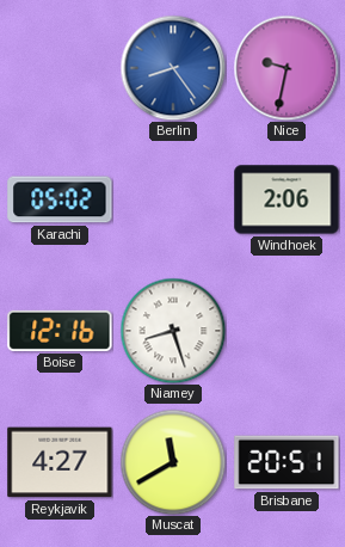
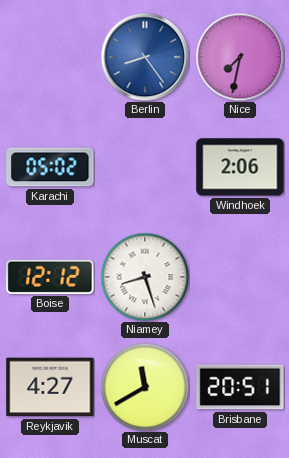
Nice: 9:32 -> 7:32
Boise: 12:16 -> 12:12
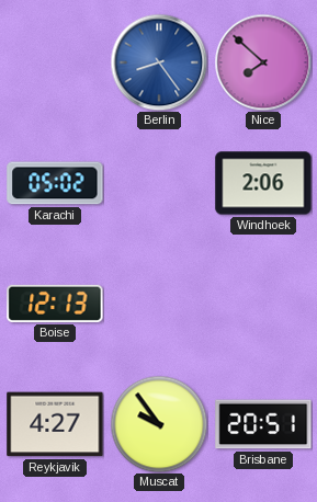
Nice: 7:32 -> 7:52
Boise: 12:12 -> 12:13
Niamey: 8:27 -> none
Muscat: 11:40 -> 9:54
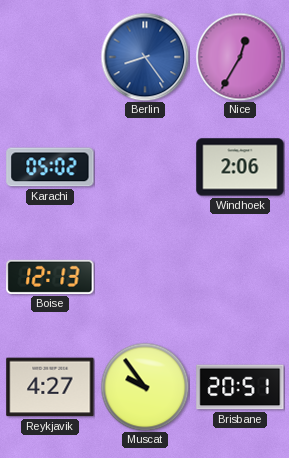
Nice: 7:52 -> 12:35
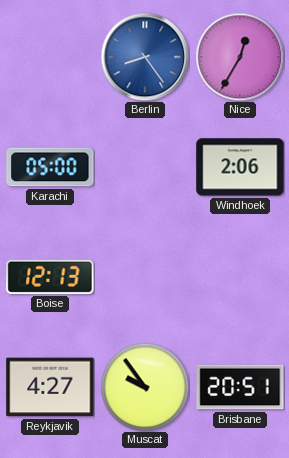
Karachi: 05:02 -> 05:00
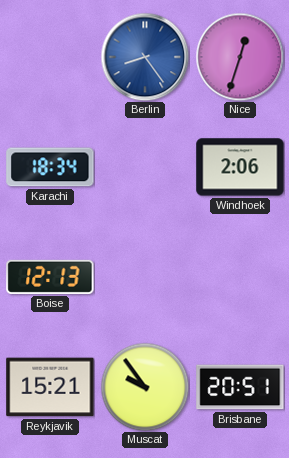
Nice: 12:35 -> 12:33
Karachi: 05:00 -> 18:34
Reykjavik: 4:27 -> 15:21
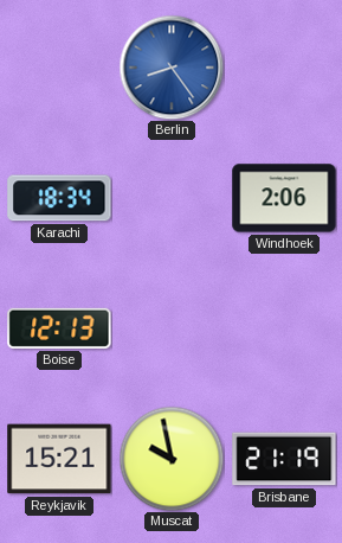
Nice: 12:33 -> none
Muscat: 9:54 -> 9:58
Brisbane: 20:51 -> 21:19
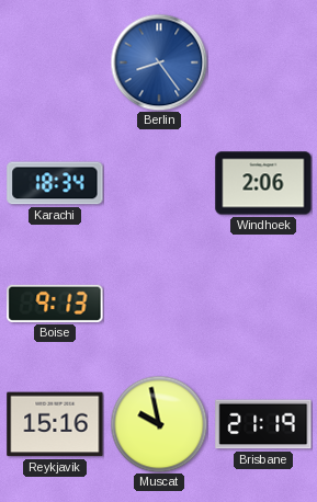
Boise: 12:13 -> 9:13
Reykjavik: 15:21 -> 15:16
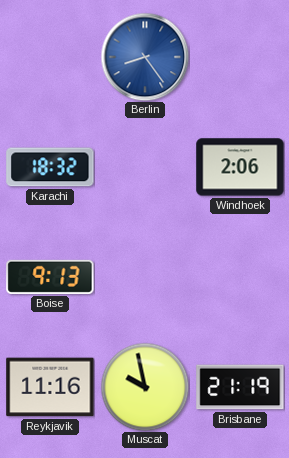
Karachi: 18:34 -> 18:32
Reykjavik: 15:16 -> 11:16
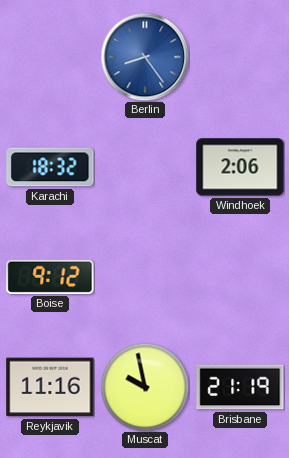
Boise: 9:13 -> 9:12
